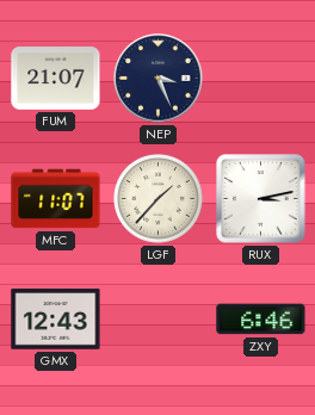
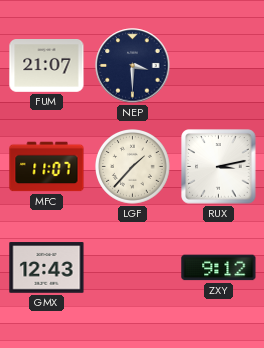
NEP: 3:26 -> 3:30
ZXY: 6:46 -> 9:12
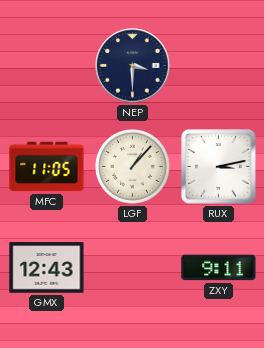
FUM: 21:07 -> none
MFC: 11:07 -> 11:05
LGF: 1:37 -> 1:07
ZXY: 9:12 -> 9:11
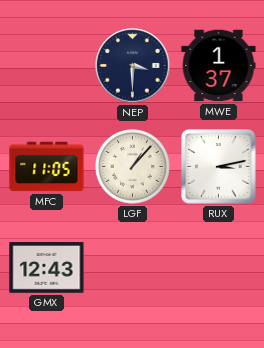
MWE: none -> 1:37
ZXY: 9:11 -> none
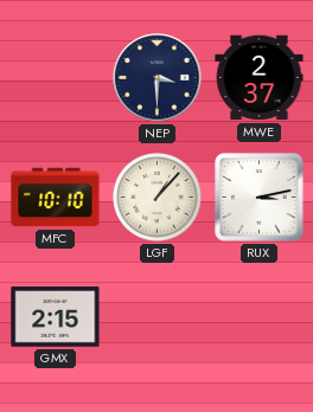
MWE: 1:37 -> 2:37
MFC: 11:05 -> 10:10
GMX: 12:43 -> 2:15
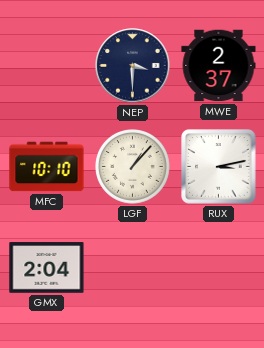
GMX: 2:15 -> 2:04
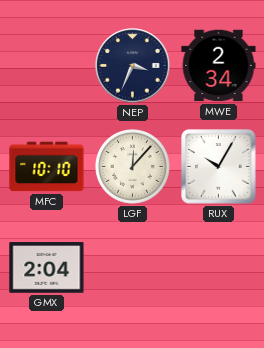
NEP: 3:30 -> 3:34
MWE: 2:37 -> 2:34
LGF: 1:07 -> 12:07
RUX: 3:13 -> 10:05
